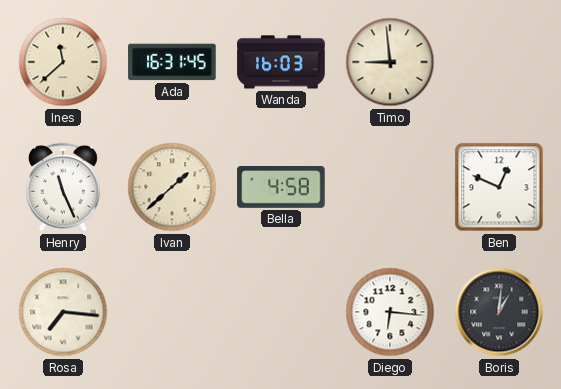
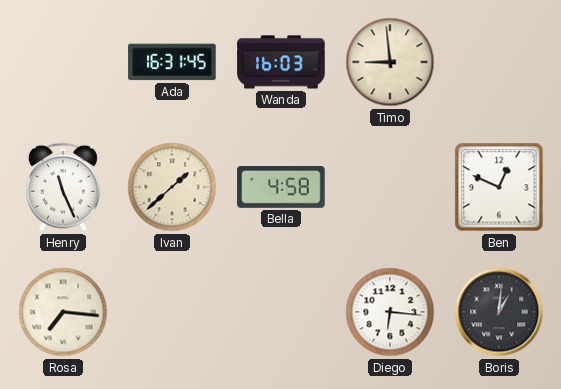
Ines: 11:38 -> none
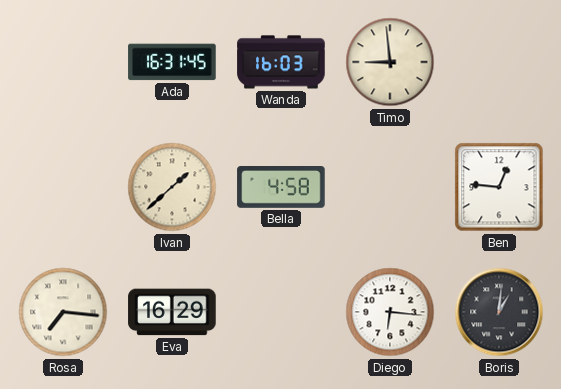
Henry: 11:26 -> none
Ben: 12:49 -> 12:46
Eva: none -> 16:29
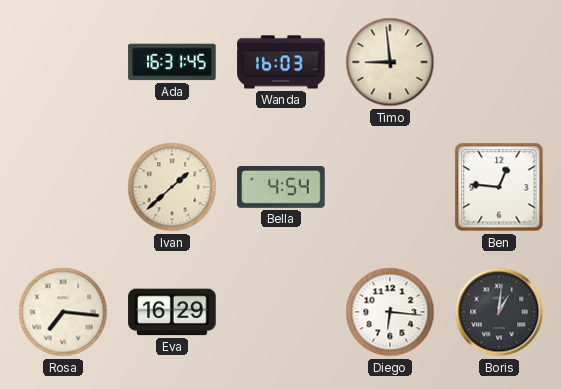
Bella: 4:58 -> 4:54
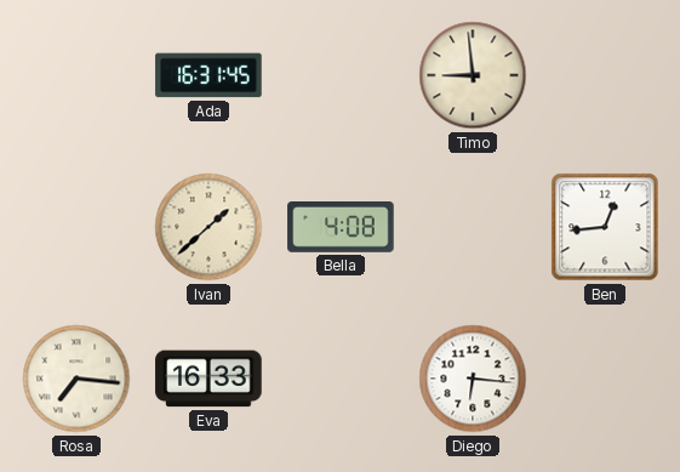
Wanda: 16:03 -> none
Bella: 4:54 -> 4:08
Ben: 12:46 -> 12:44
Eva: 16:29 -> 16:33
Boris: 1:01 -> none
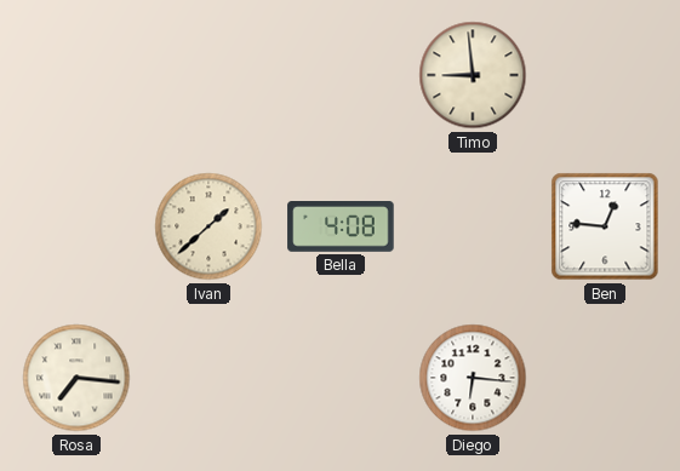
Ada: 16:31 -> none
Ben: 12:44 -> 12:46
Eva: 16:33 -> none
